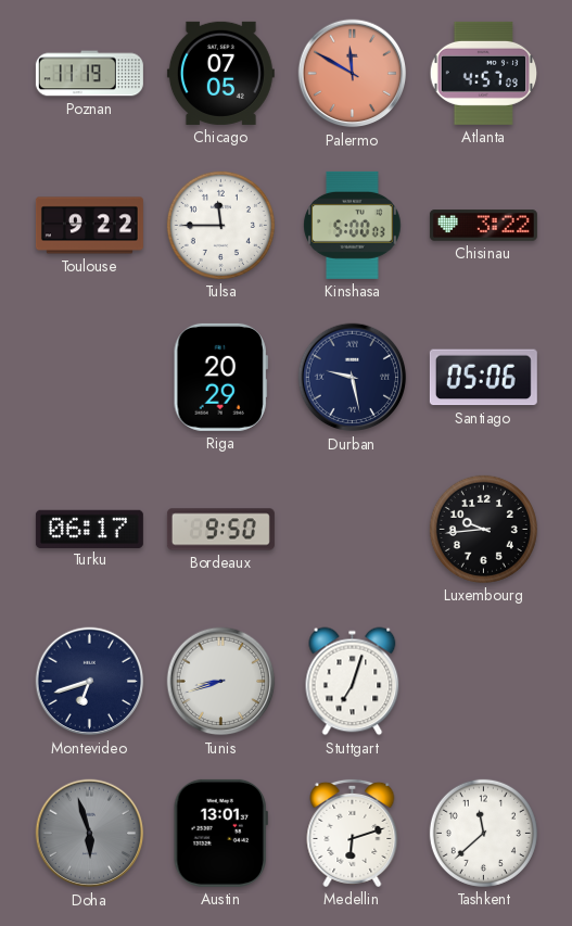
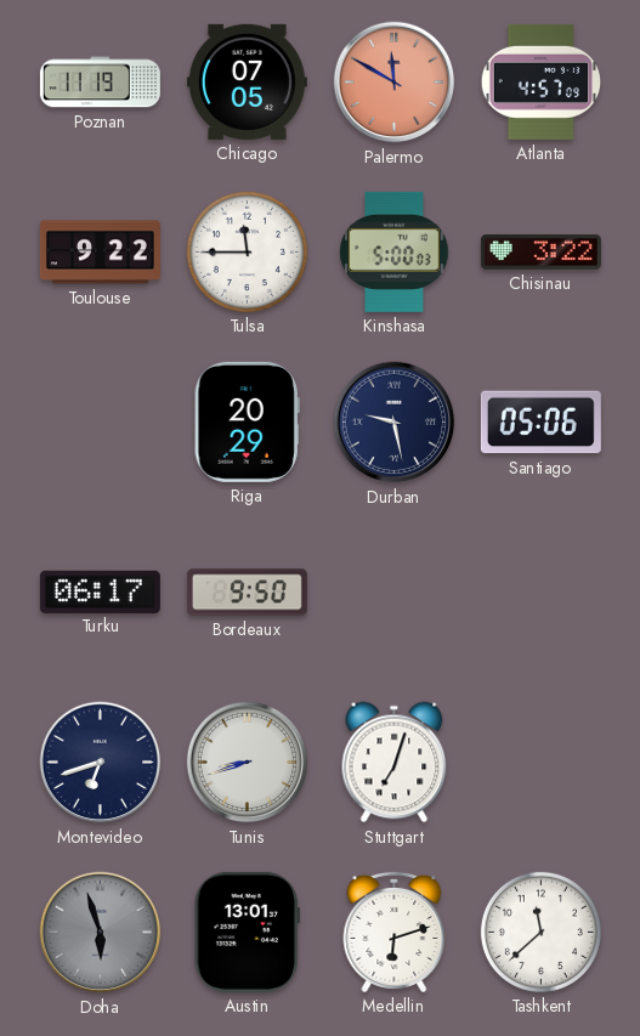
Luxembourg: 9:44 -> none
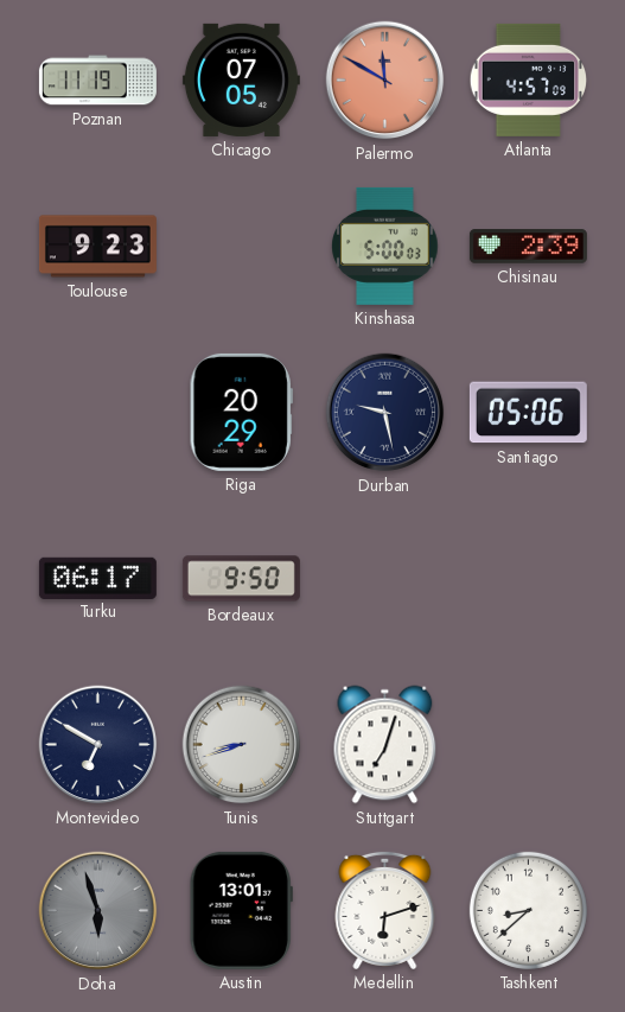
Toulouse: 9:22 -> 9:23
Tulsa: 11:45 -> none
Chisinau: 3:22 -> 2:39
Montevideo: 6:42 -> 6:50
Tashkent: 11:38 -> 8:38
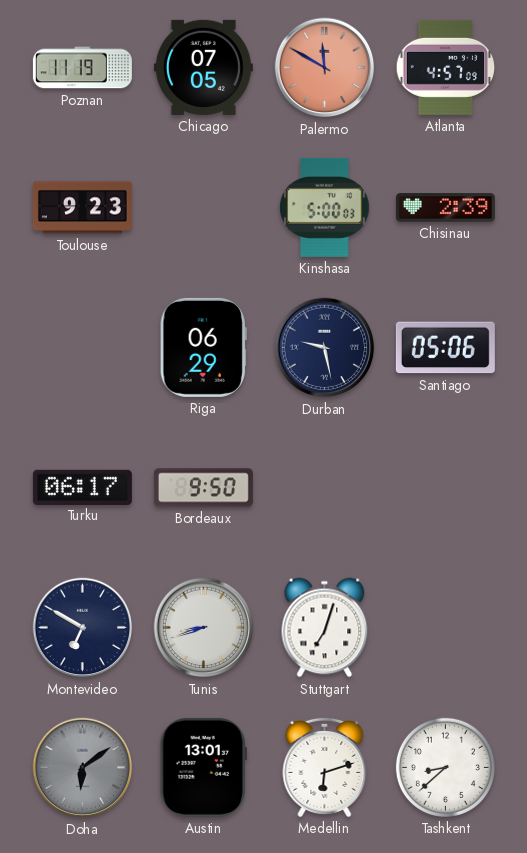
Riga: 20:29 -> 06:29
Doha: 5:57 -> 6:09
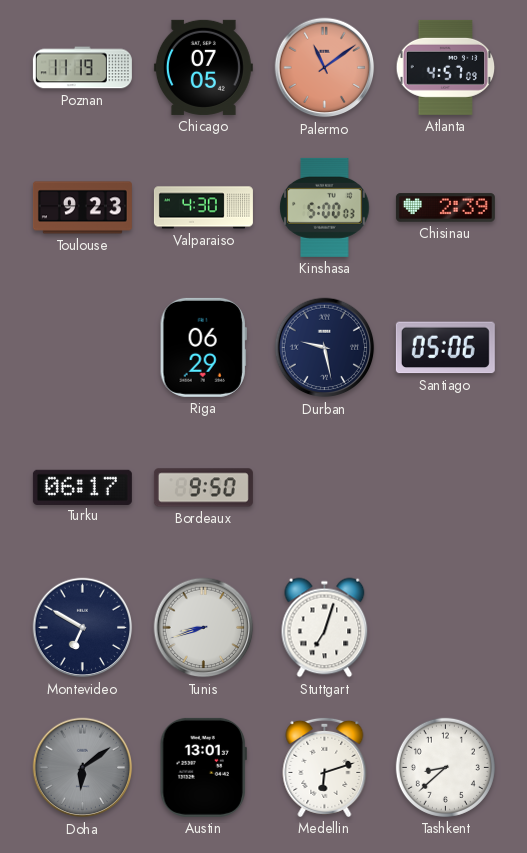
Palermo: 11:50 -> 11:09
Valparaiso: none -> 4:30
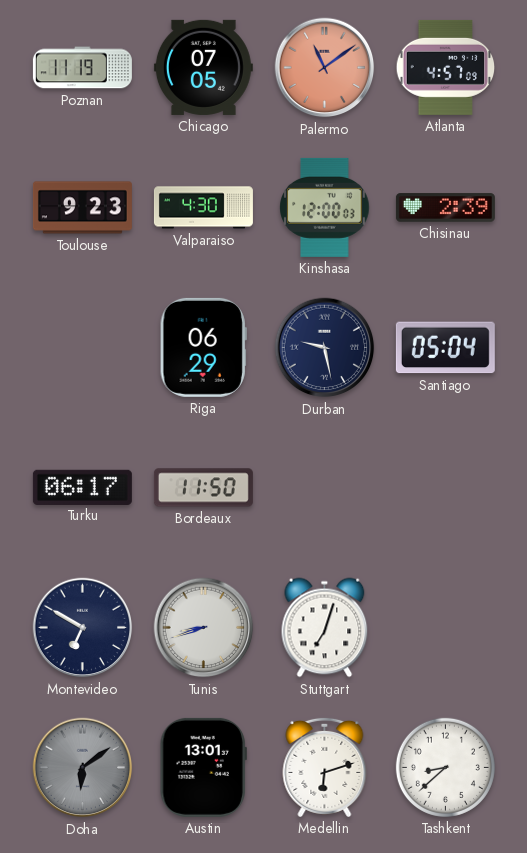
Kinshasa: 5:00 -> 12:00
Santiago: 05:06 -> 05:04
Bordeaux: 9:50 -> 11:50
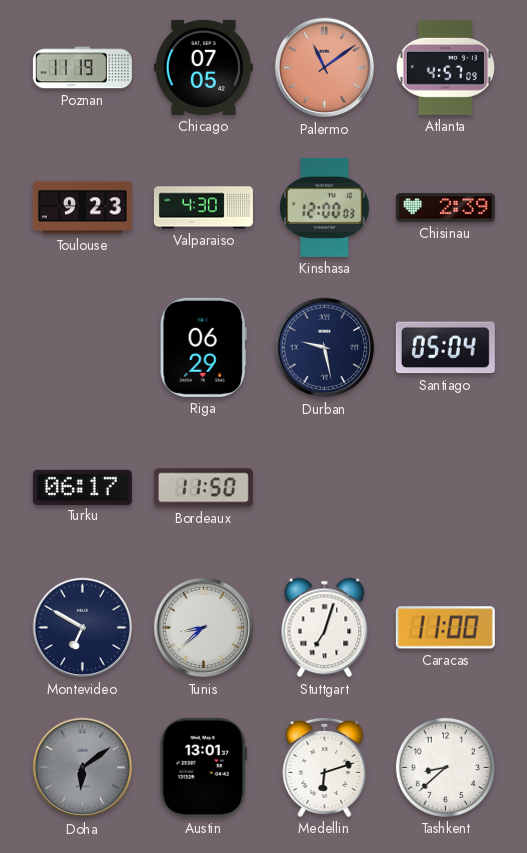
Tunis: 8:42 -> 8:38
Caracas: none -> 11:00
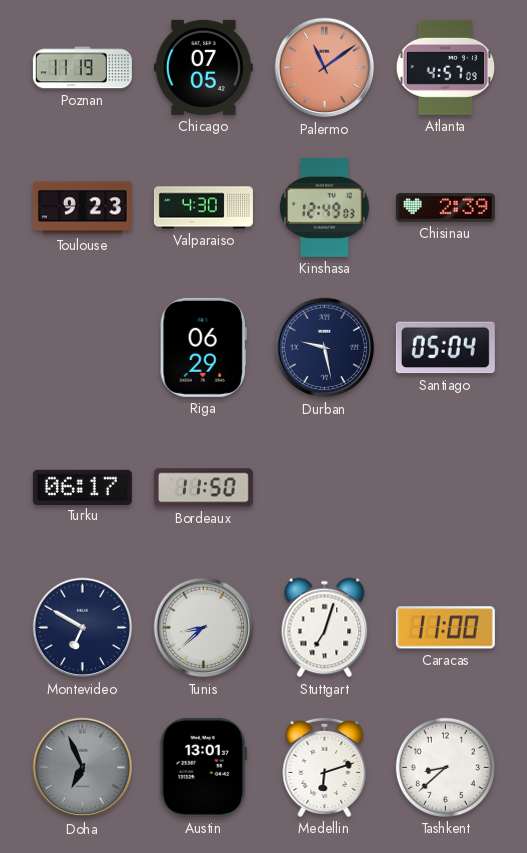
Kinshasa: 12:00 -> 12:49
Doha: 6:09 -> 6:56
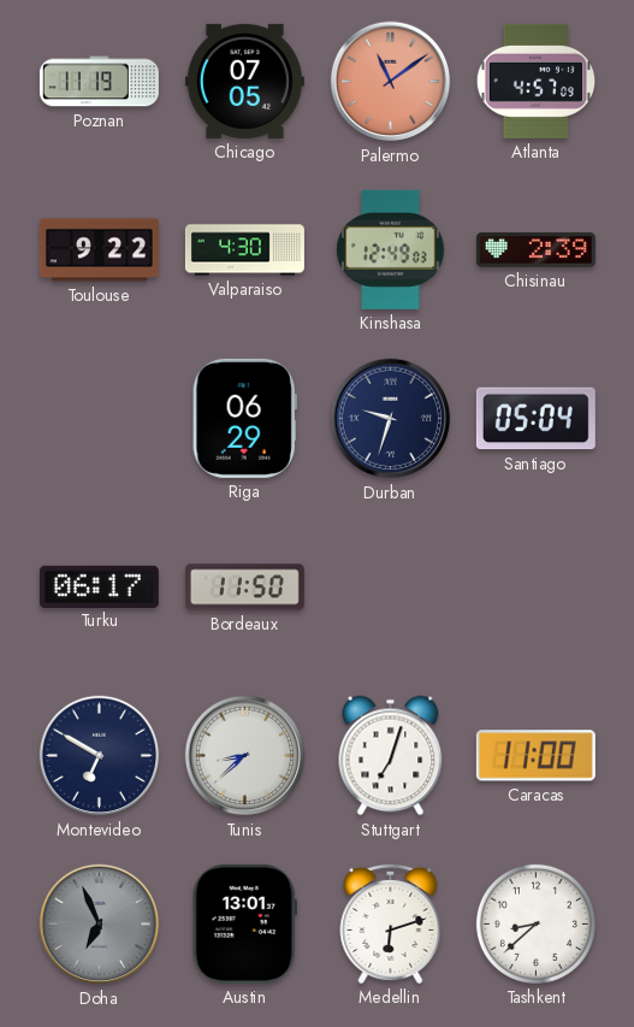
Toulouse: 9:23 -> 9:22
Durban: 9:28 -> 9:33
